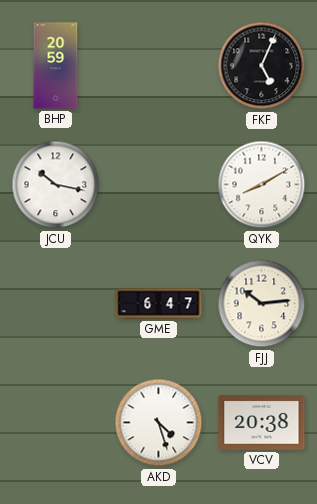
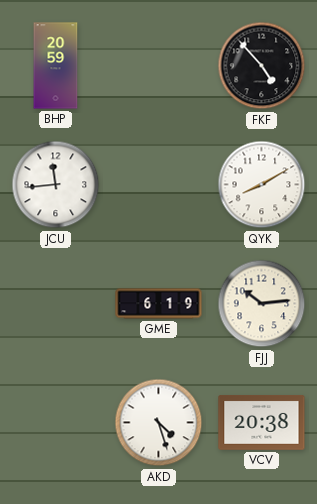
FKF: 5:04 -> 4:53
JCU: 10:17 -> 11:44
GME: 6:47 -> 6:19
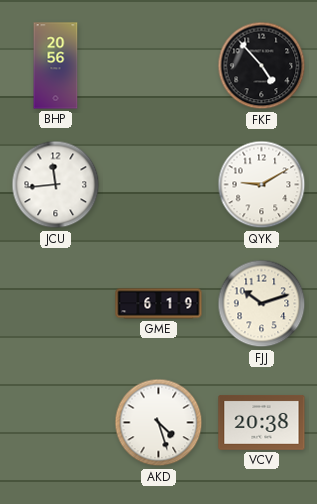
BHP: 20:59 -> 20:56
QYK: 8:10 -> 9:10
FJJ: 10:14 -> 10:12
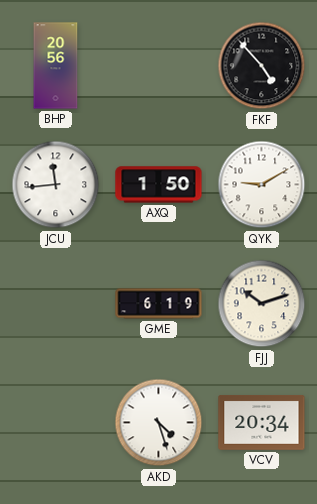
AXQ: none -> 1:50
VCV: 20:38 -> 20:34
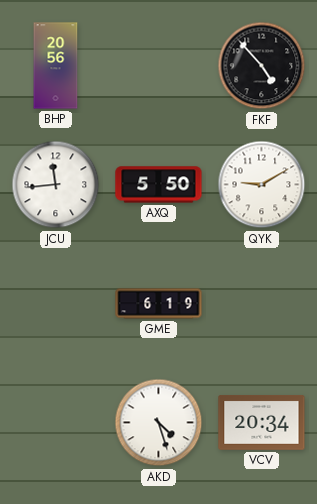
AXQ: 1:50 -> 5:50
FJJ: 10:12 -> none
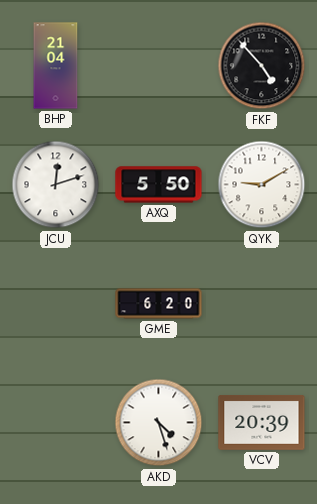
BHP: 20:56 -> 21:04
JCU: 11:44 -> 12:12
GME: 6:19 -> 6:20
VCV: 20:34 -> 20:39
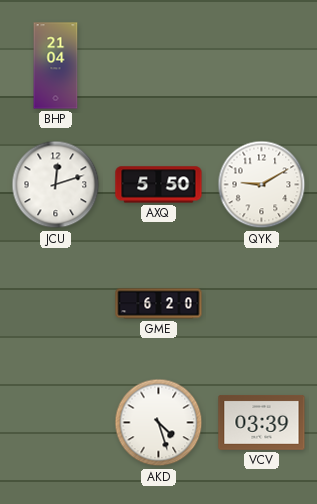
FKF: 4:53 -> none
VCV: 20:39 -> 03:39
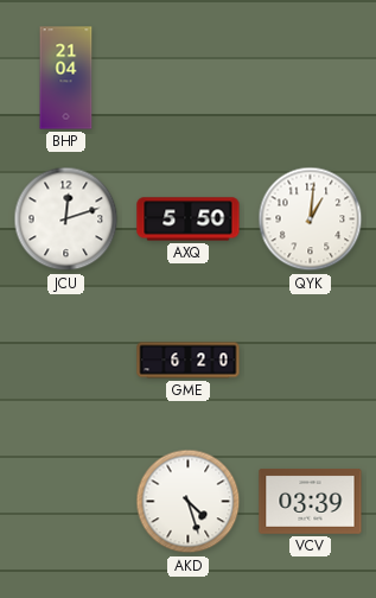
QYK: 9:10 -> 1:01
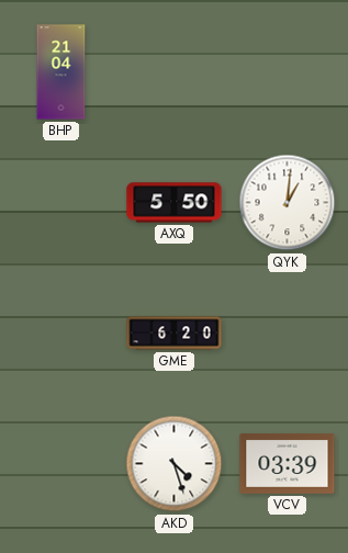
JCU: 12:12 -> none
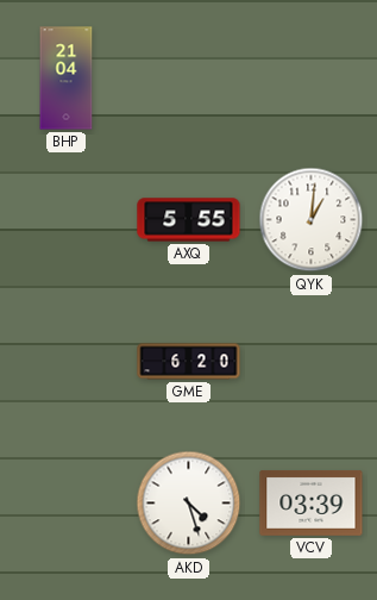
AXQ: 5:50 -> 5:55
